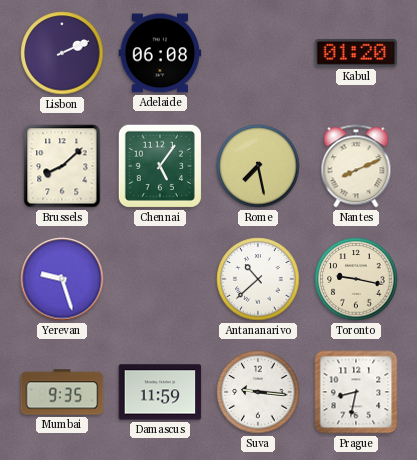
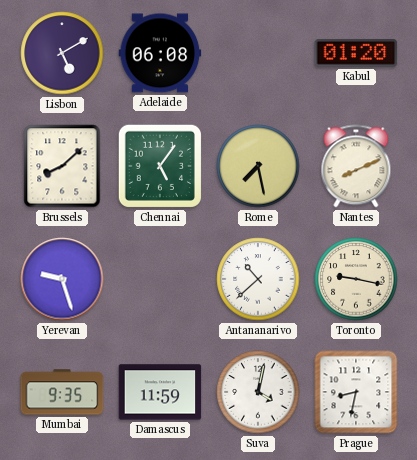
Lisbon: 2:11 -> 5:10
Suva: 9:16 -> 4:02
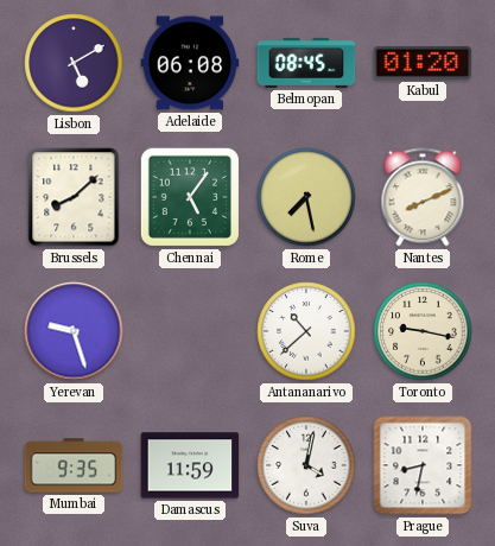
Belmopan: none -> 08:45
